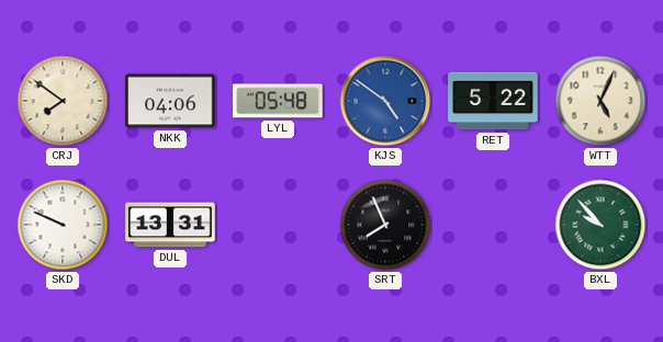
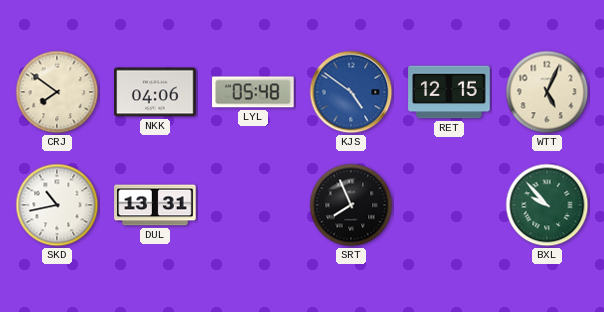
RET: 5:22 -> 12:15
SKD: 9:49 -> 10:43
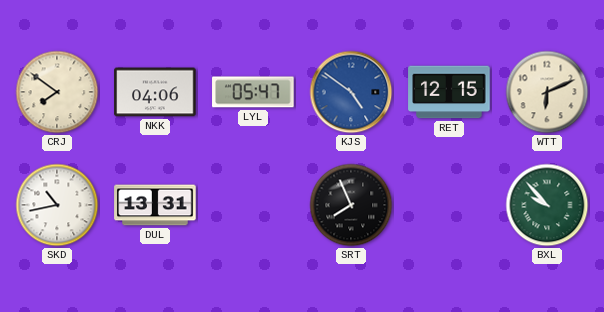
LYL: 05:48 -> 05:47
WTT: 5:04 -> 6:11
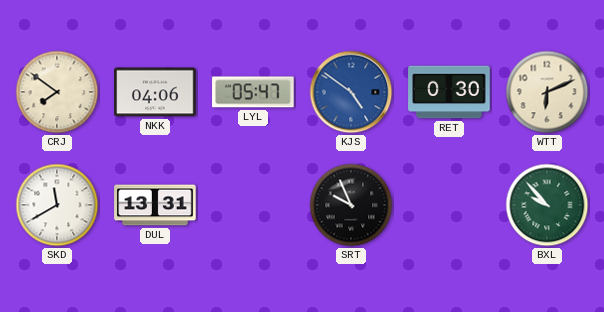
RET: 12:15 -> 0:30
SKD: 10:43 -> 11:40
SRT: 7:56 -> 9:56
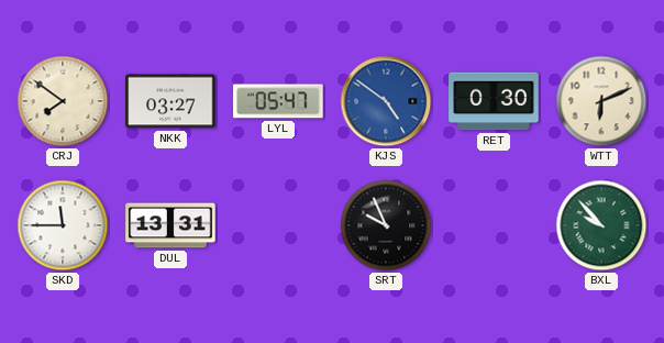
NKK: 04:06 -> 03:27
SKD: 11:40 -> 11:45
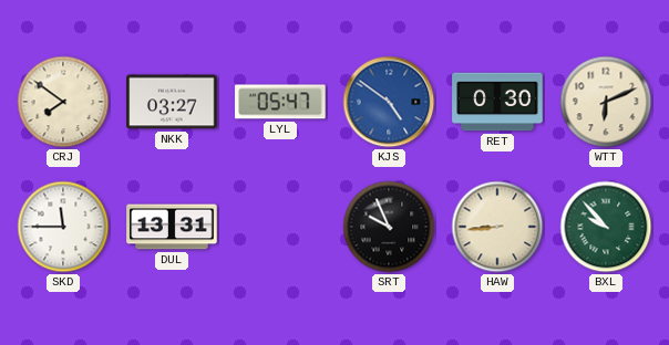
HAW: none -> 8:44
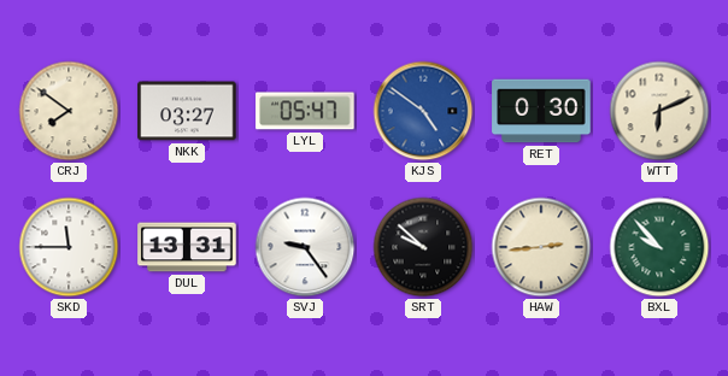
SVJ: none -> 9:24
SRT: 9:56 -> 9:52
HAW: 8:44 -> 2:44
